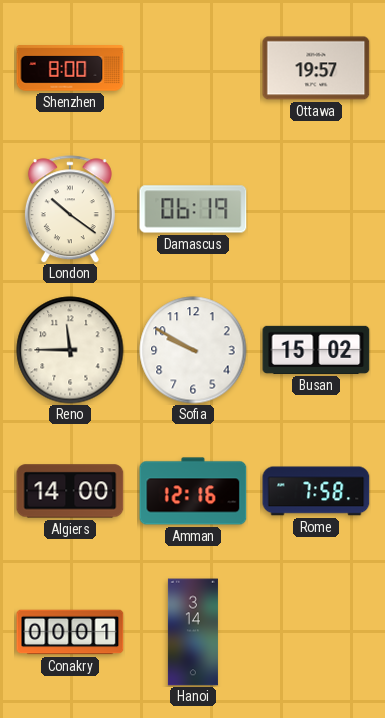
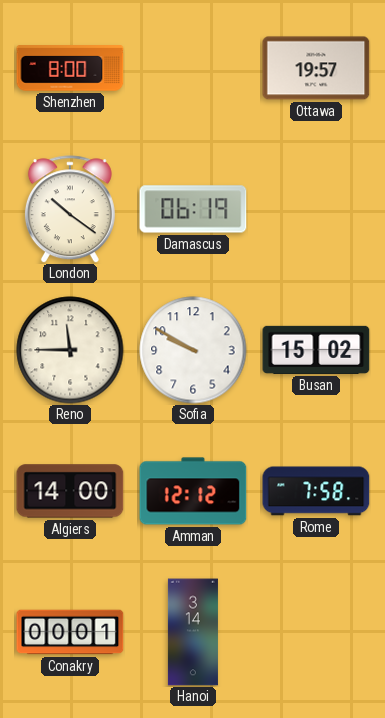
Amman: 12:16 -> 12:12
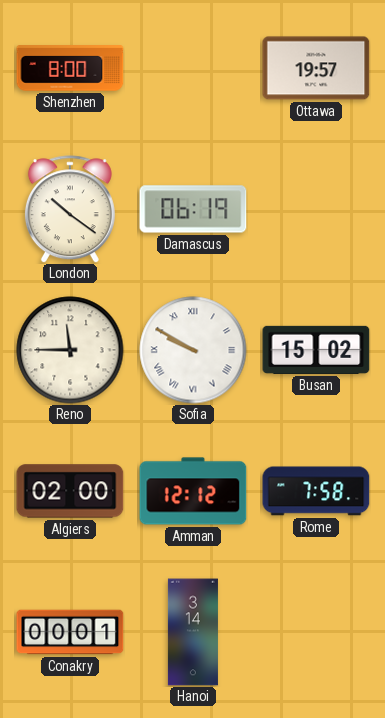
Sofia numerals: Arabic -> Roman
Algiers: 14:00 -> 02:00
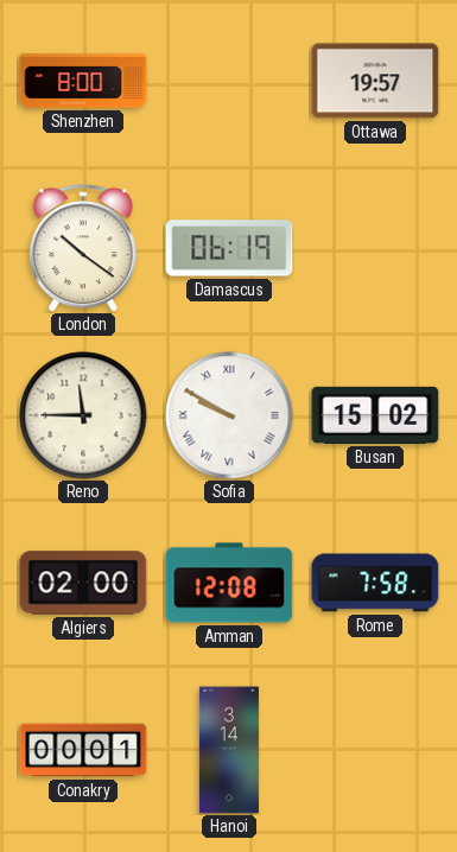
Amman: 12:12 -> 12:08
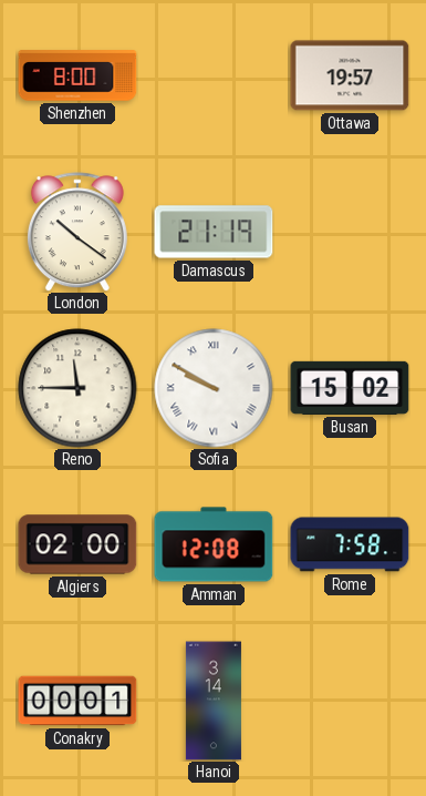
Damascus: 06:19 -> 21:19
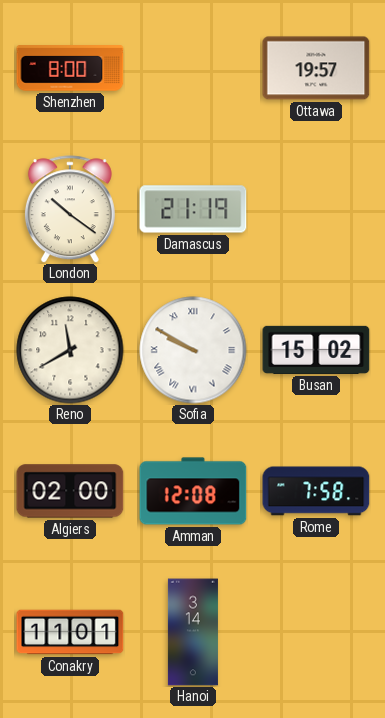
Reno: 11:45 -> 11:40
Conakry: 00:01 -> 11:01
